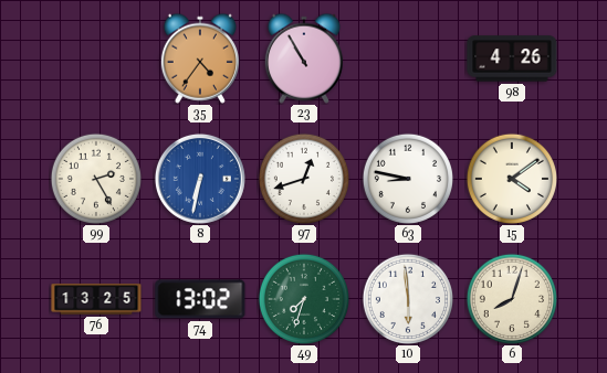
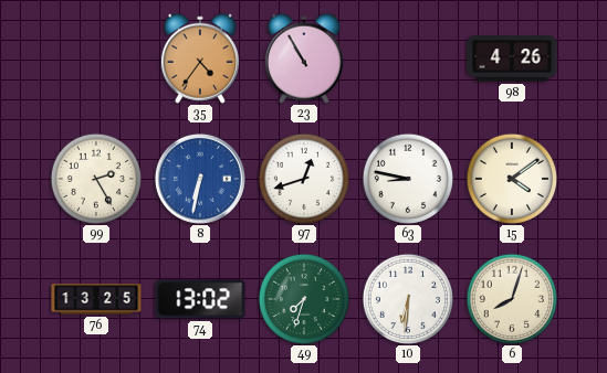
10: 5:59 -> 6:31
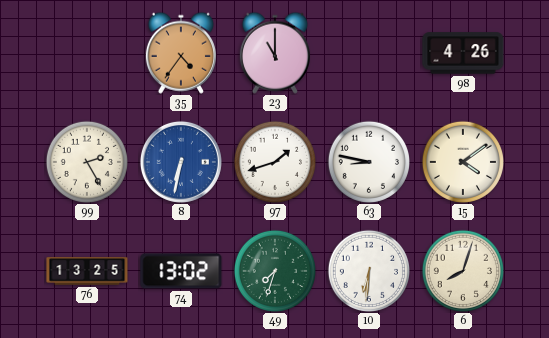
23: 10:55 -> 11:00
97: 12:42 -> 1:42
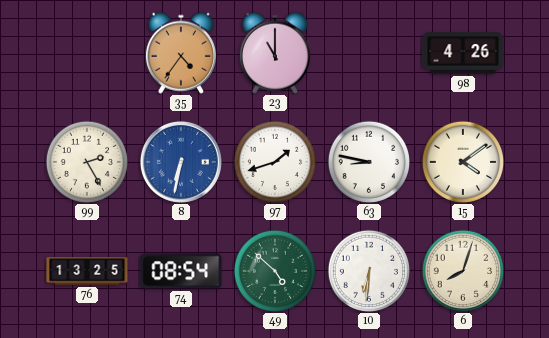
74: 13:02 -> 08:54
49: 7:33 -> 4:52
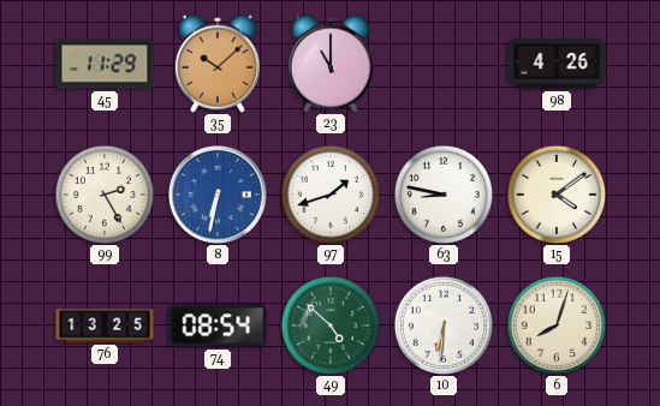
45: none -> 11:29
35: 4:36 -> 10:08
